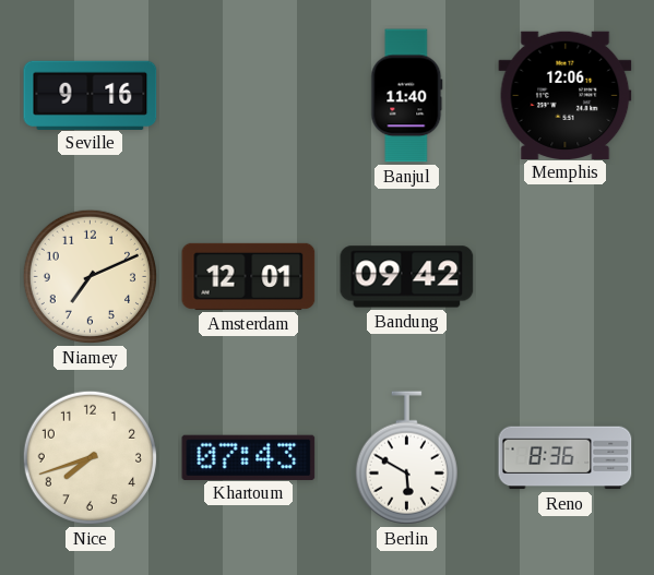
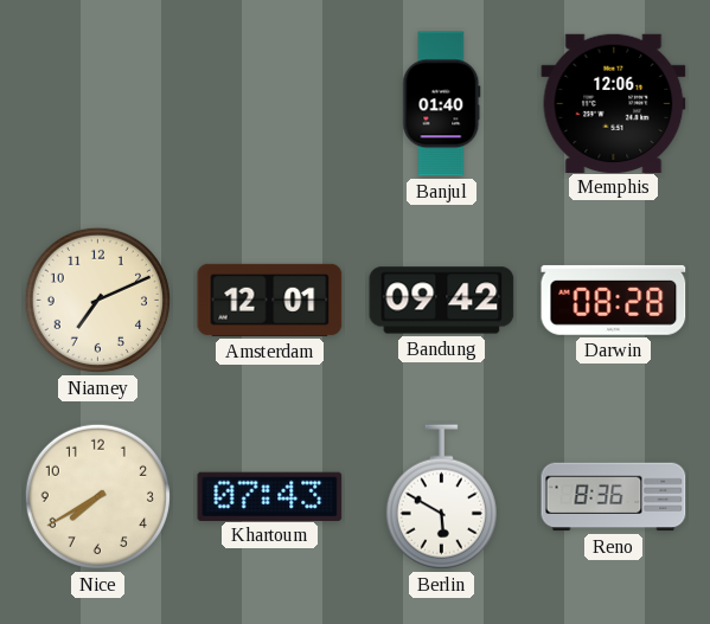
Seville: 9:16 -> none
Banjul: 11:40 -> 01:40
Darwin: none -> 08:28
Nice: 7:42 -> 7:40
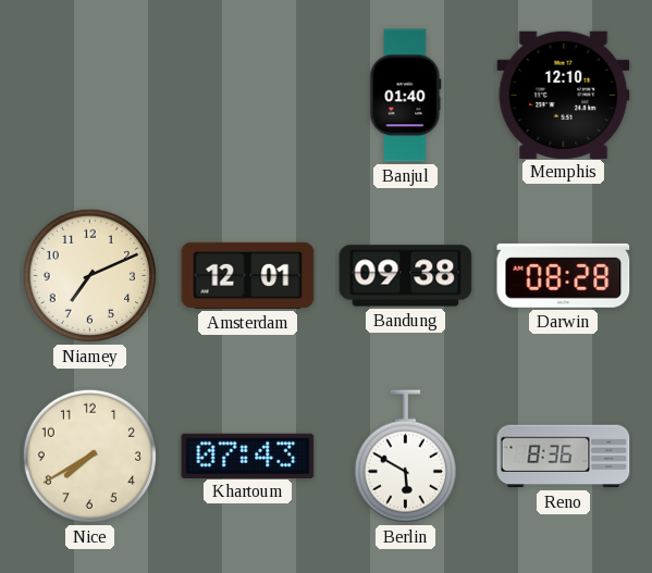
Memphis: 12:06 -> 12:10
Bandung: 09:42 -> 09:38
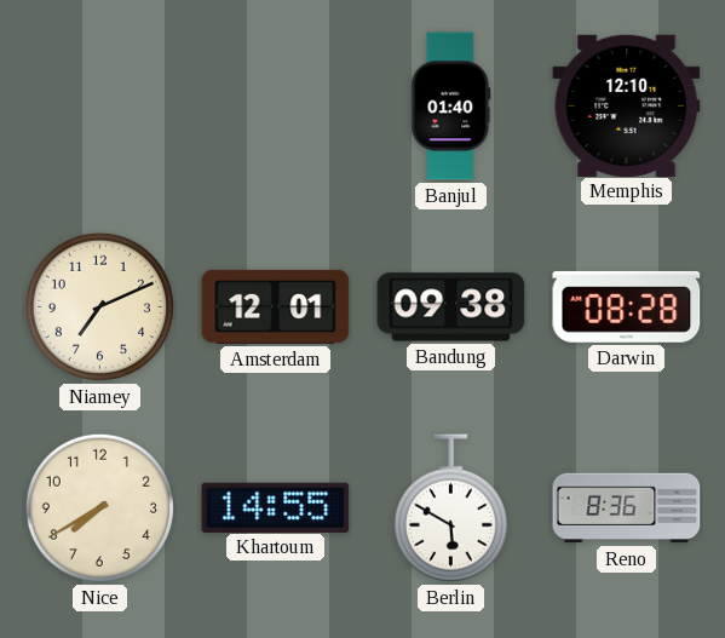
Khartoum: 07:43 -> 14:55
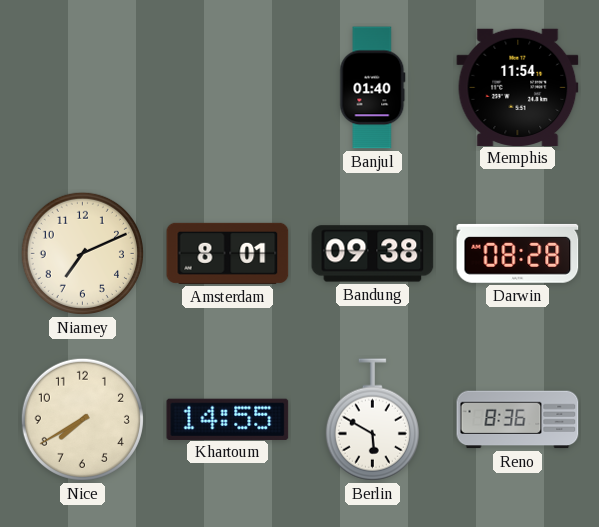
Memphis: 12:10 -> 11:54
Amsterdam: 12:01 -> 8:01
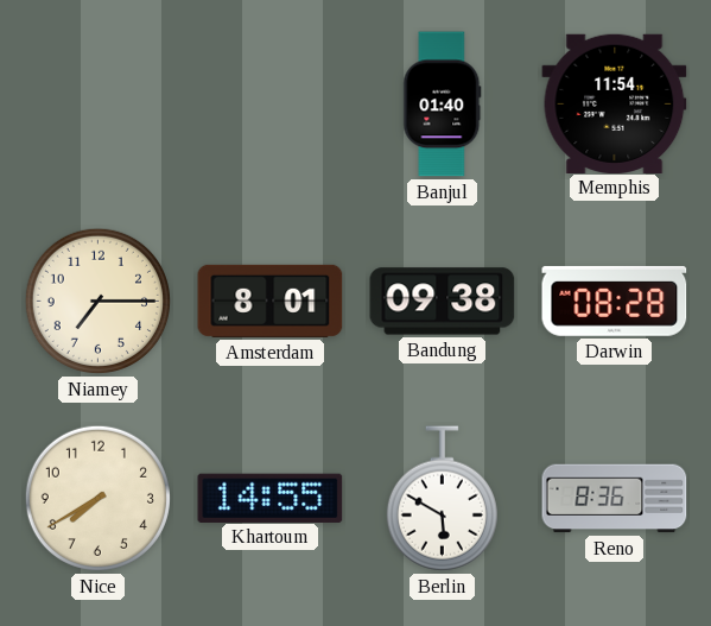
Niamey: 7:11 -> 7:15
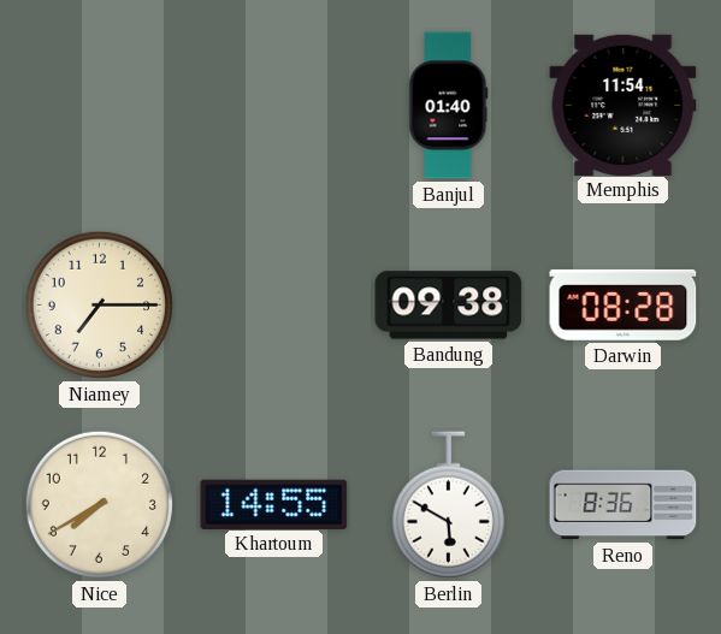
Amsterdam: 8:01 -> none
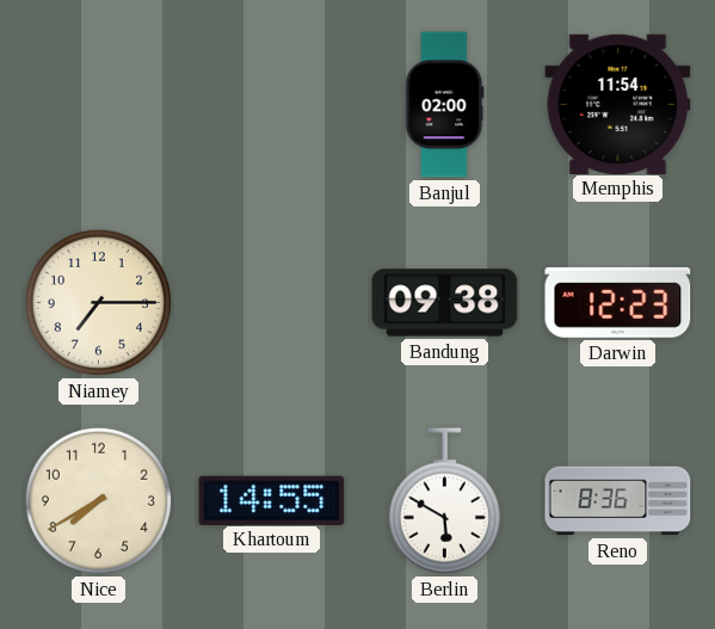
Banjul: 01:40 -> 02:00
Darwin: 08:28 -> 12:23
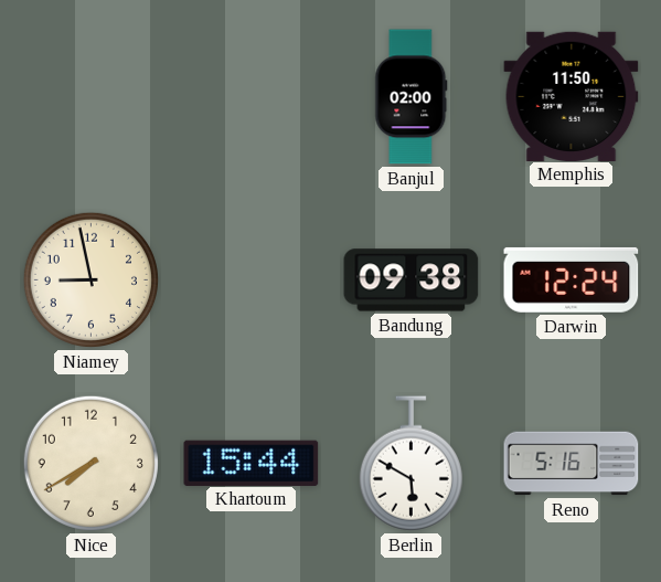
Memphis: 11:54 -> 11:50
Niamey: 7:15 -> 8:58
Darwin: 12:23 -> 12:24
Khartoum: 14:55 -> 15:44
Reno: 8:36 -> 5:16
